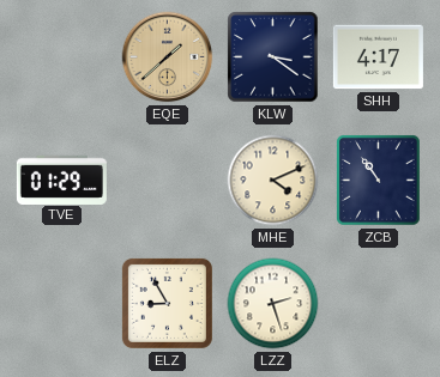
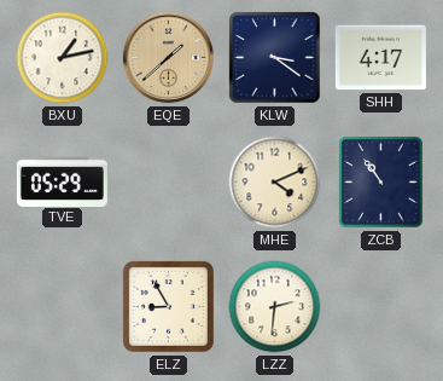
BXU: none -> 1:13
TVE: 01:29 -> 05:29
LZZ: 2:27 -> 2:31
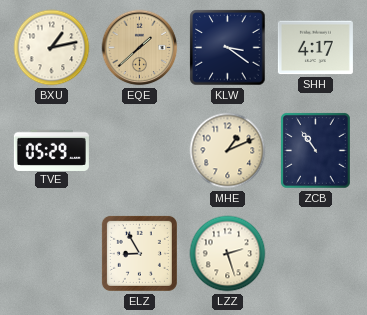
MHE: 4:11 -> 1:11
LZZ: 2:31 -> 2:27
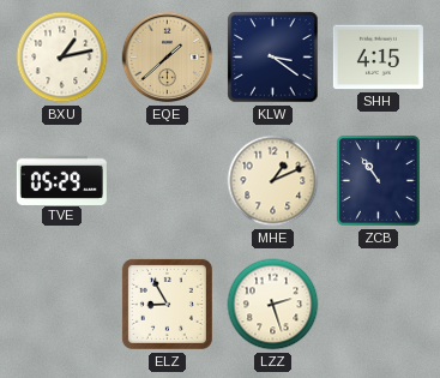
SHH: 4:17 -> 4:15
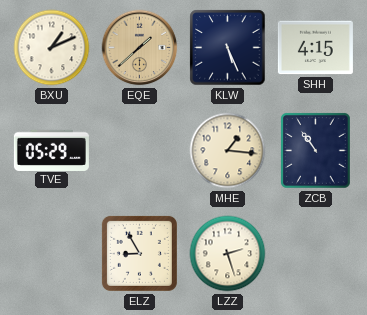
BXU: 1:13 -> 1:11
KLW: 3:21 -> 5:26
MHE: 1:11 -> 1:16
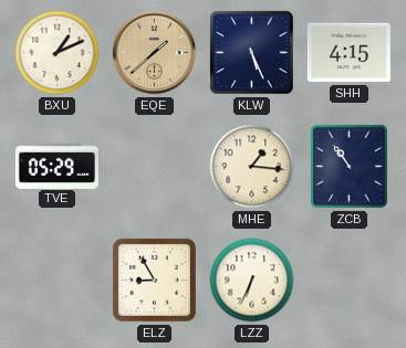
LZZ: 2:27 -> 6:34
